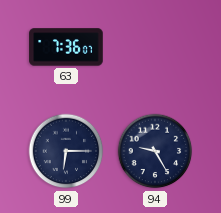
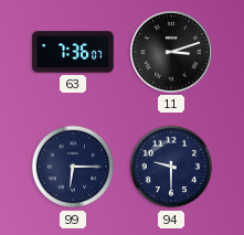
11: none -> 3:12
94: 9:25 -> 9:30
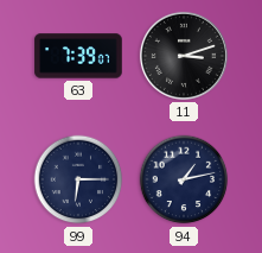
63: 7:36 -> 7:39
94: 9:30 -> 1:13
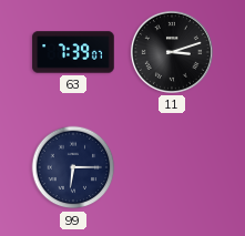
94: 1:13 -> none
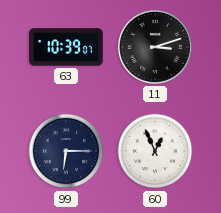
63: 7:39 -> 10:39
60: none -> 12:56
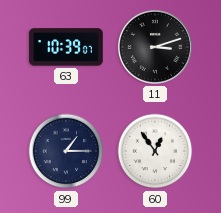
99: 6:15 -> 1:15
60: 12:56 -> 12:54
